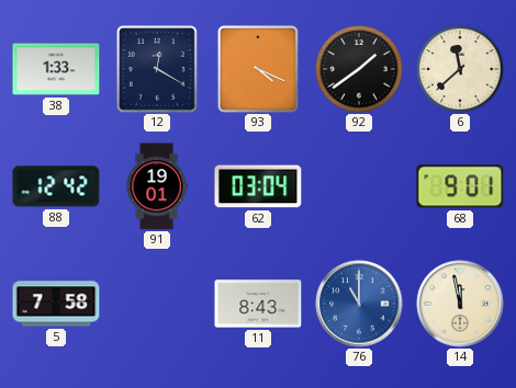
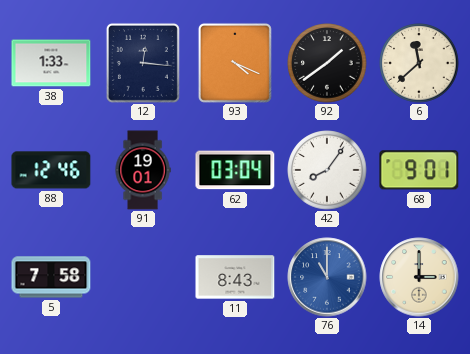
12: 12:20 -> 12:16
88: 12:42 -> 12:46
42: none -> 8:06
14: 11:58 -> 3:00
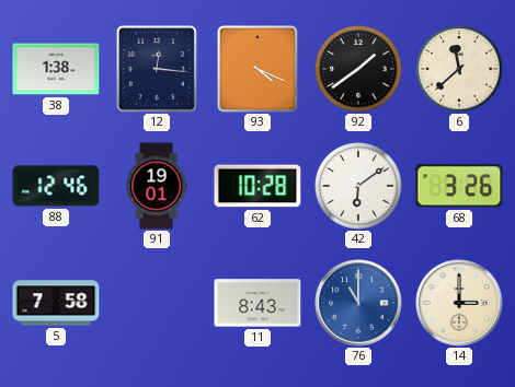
38: 1:33 -> 1:38
62: 03:04 -> 10:28
42: 8:06 -> 6:09
68: 9:01 -> 3:26
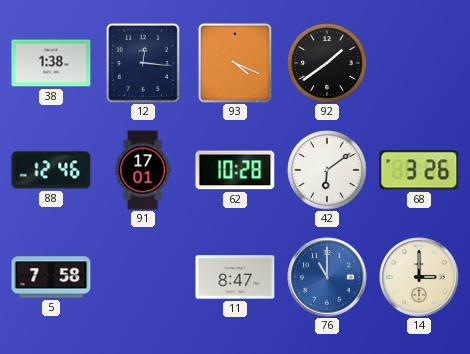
6: 11:38 -> none
91: 19:01 -> 17:01
11: 8:43 -> 8:47
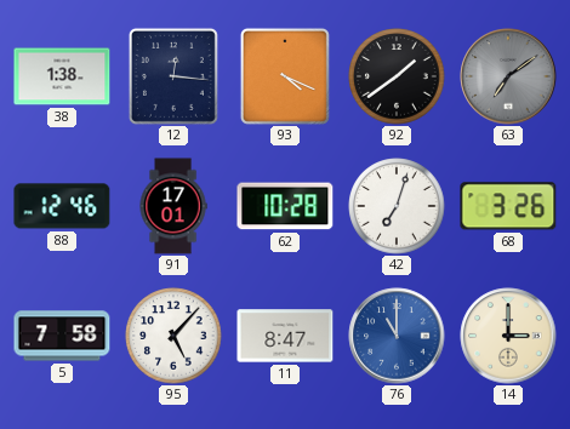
63: none -> 7:09
42: 6:09 -> 7:03
95: none -> 5:07
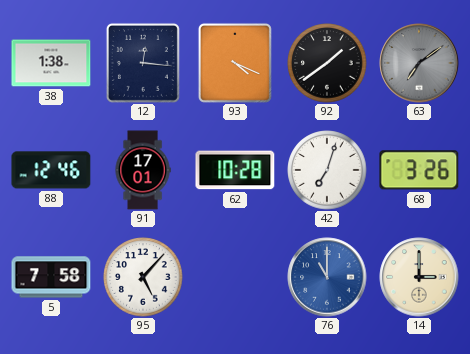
11: 8:47 -> none
